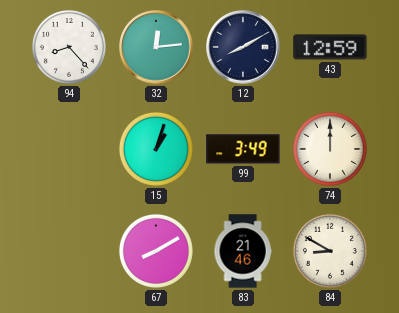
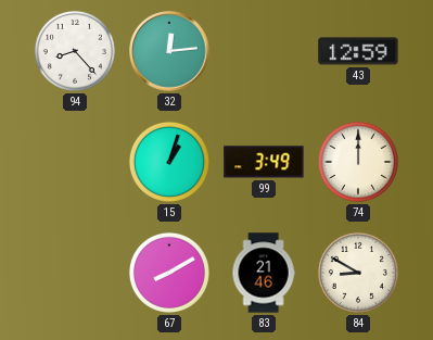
12: 8:10 -> none
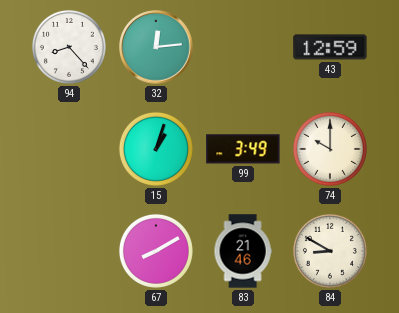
74: 12:00 -> 10:00
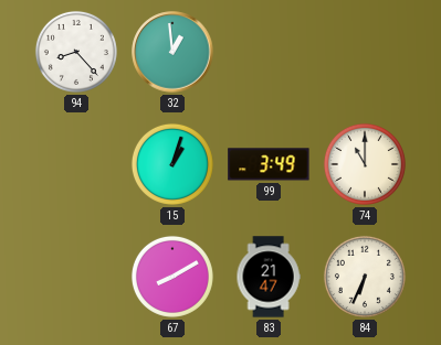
32: 12:14 -> 12:59
43: 12:59 -> none
74: 10:00 -> 11:00
83: 21:46 -> 21:47
84: 8:50 -> 6:34
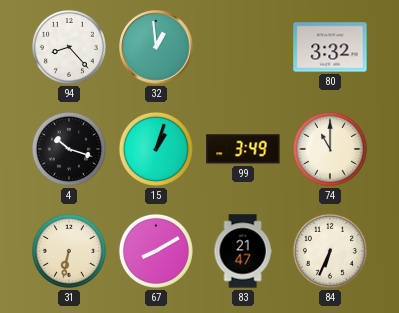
80: none -> 3:32
4: none -> 10:18
31: none -> 6:32
